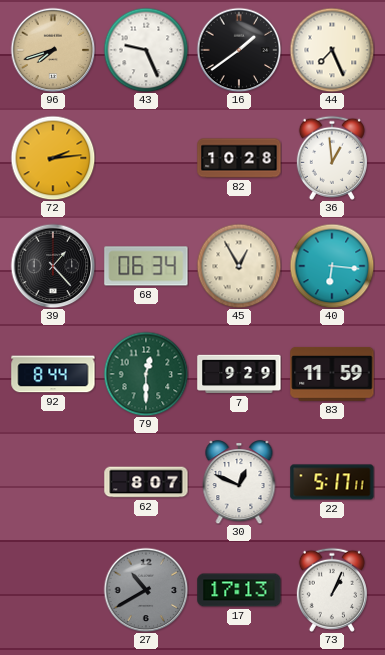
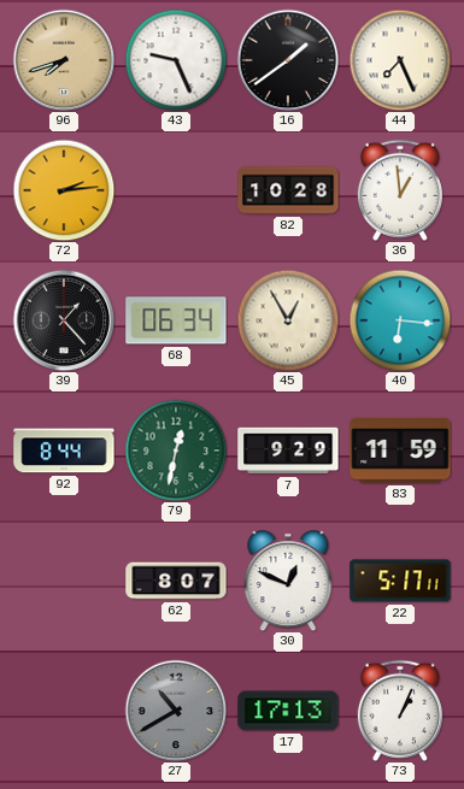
79: 12:30 -> 12:32
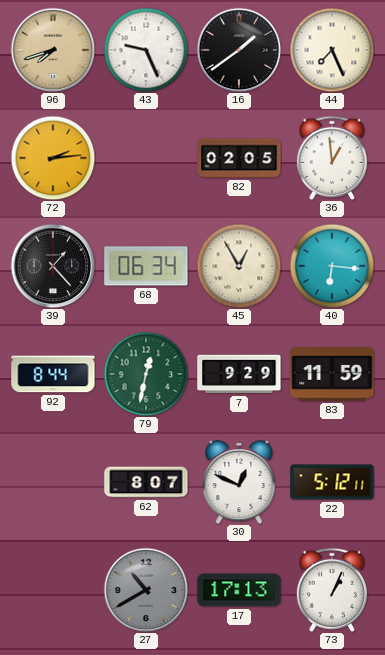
82: 10:28 -> 02:05
22: 5:17 -> 5:12
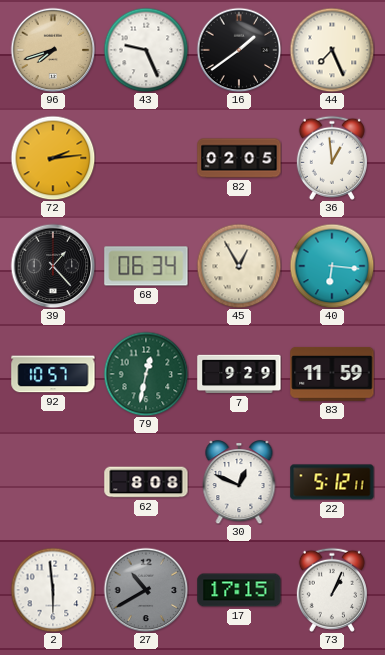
92: 8:44 -> 10:57
62: 8:07 -> 8:08
2: none -> 5:59
17: 17:13 -> 17:15
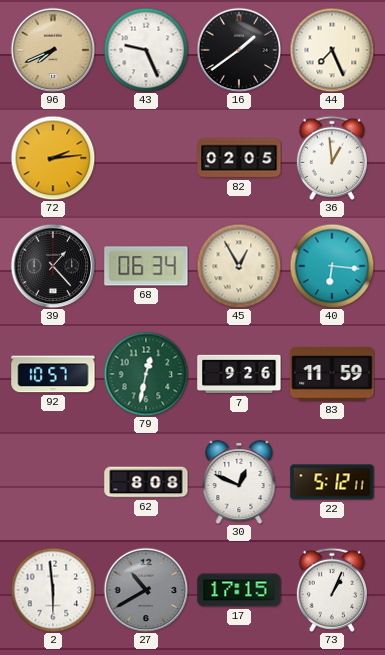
96: 7:42 -> 7:41
7: 9:29 -> 9:26
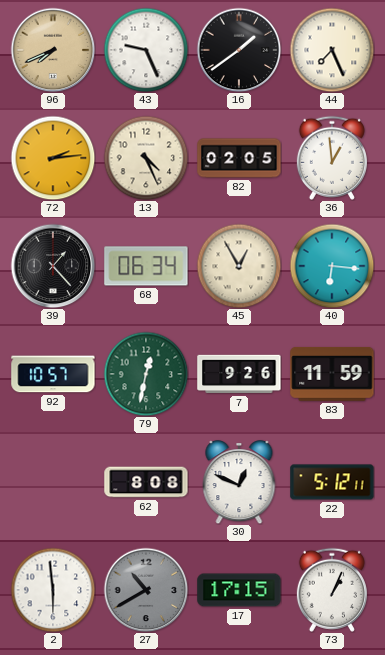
13: none -> 4:26
